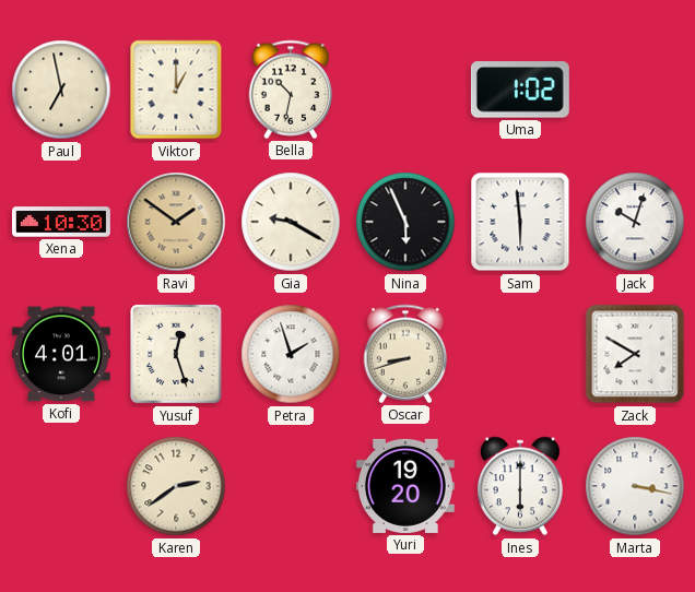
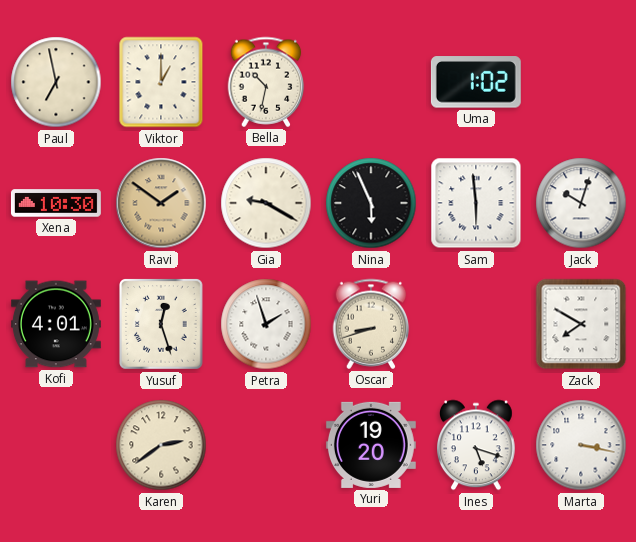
Ines: 6:00 -> 5:18
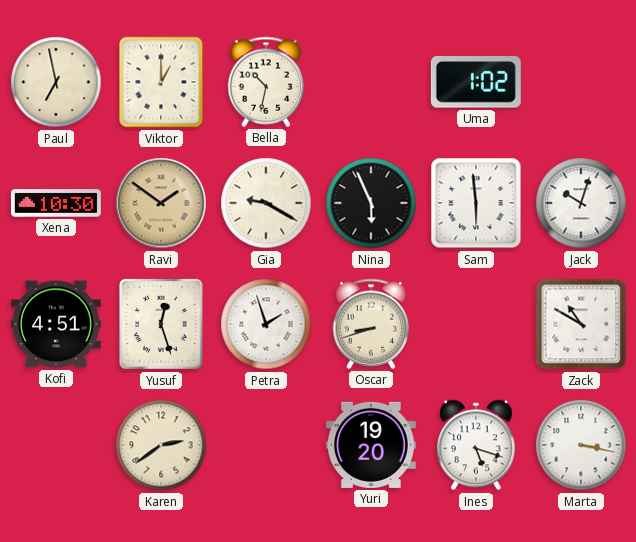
Kofi: 4:01 -> 4:51
Zack: 7:50 -> 10:50
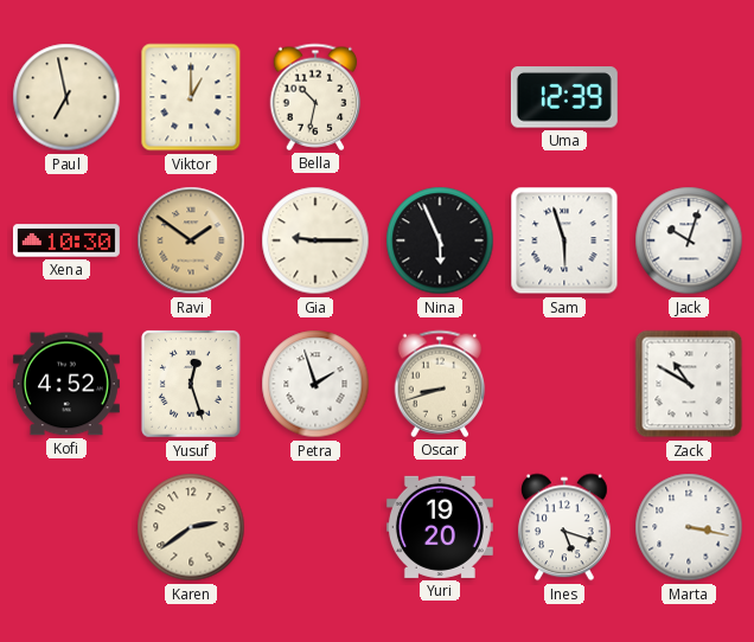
Uma: 1:02 -> 12:39
Gia: 9:20 -> 9:15
Sam: 5:59 -> 5:57
Kofi: 4:51 -> 4:52
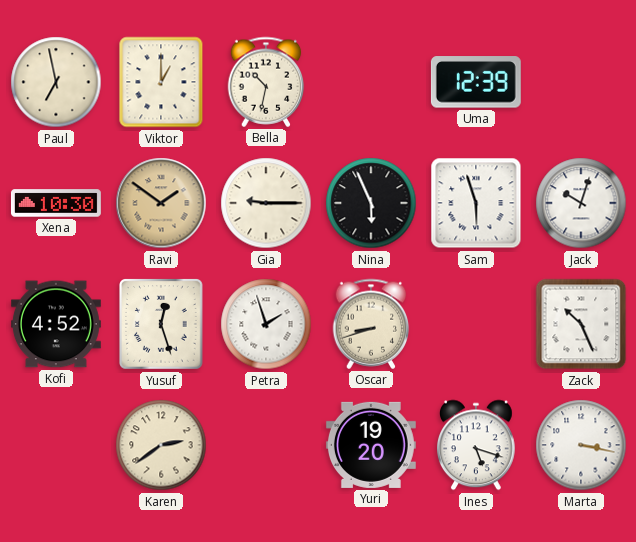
Zack: 10:50 -> 10:26
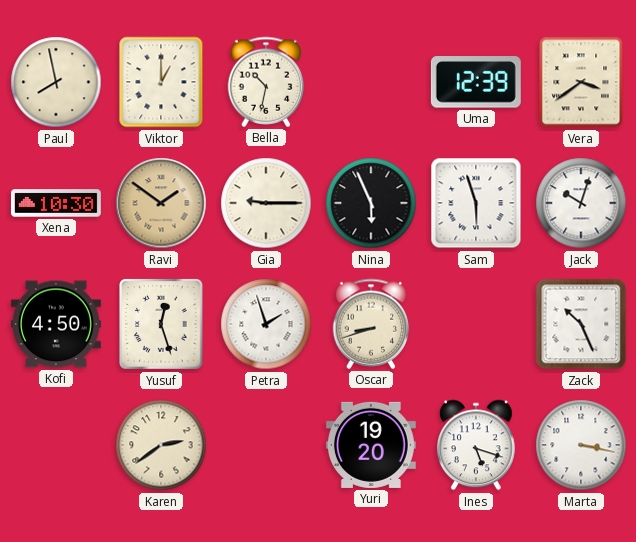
Paul: 6:58 -> 7:58
Vera: none -> 3:39
Kofi: 4:52 -> 4:50
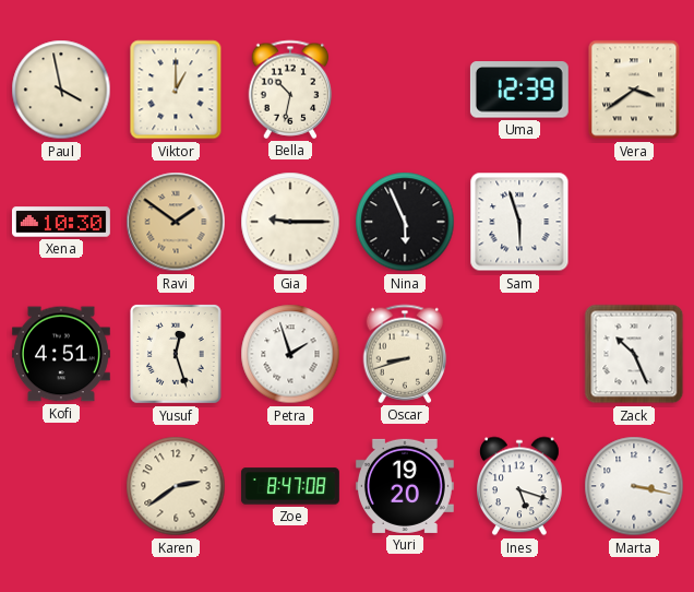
Paul: 7:58 -> 3:58
Jack: 10:03 -> none
Kofi: 4:50 -> 4:51
Zoe: none -> 8:47
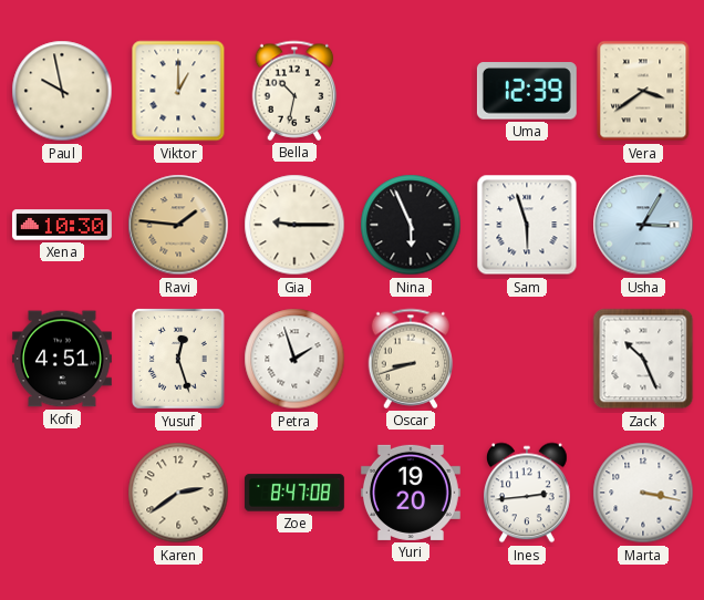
Paul: 3:58 -> 9:58
Ravi: 1:51 -> 1:46
Usha: none -> 3:05
Ines: 5:18 -> 2:44
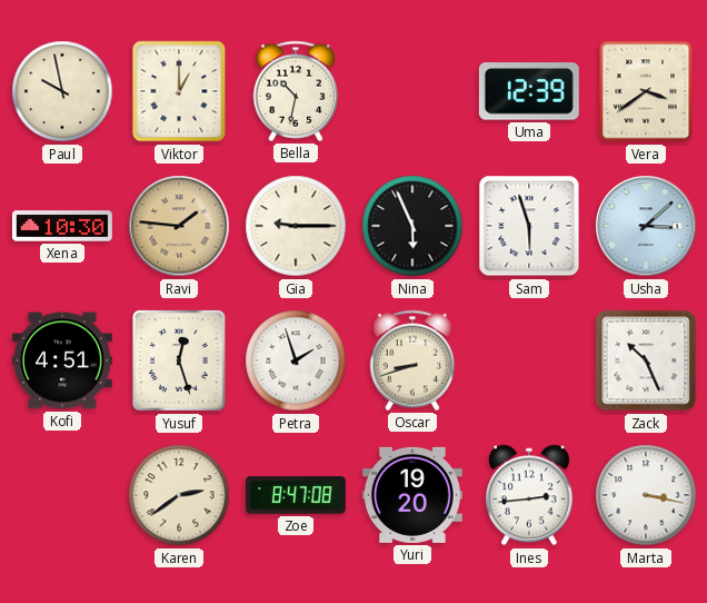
Usha: 3:05 -> 3:08
